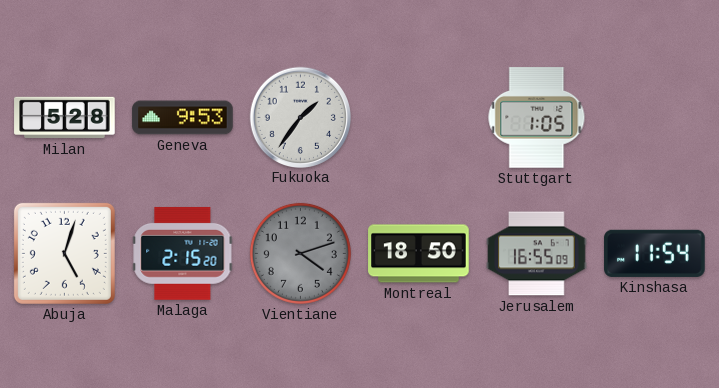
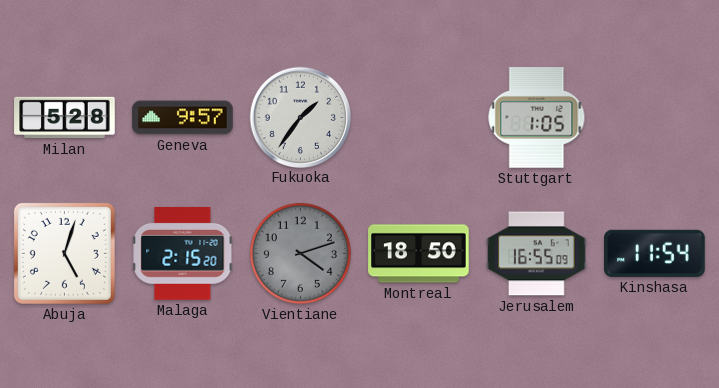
Geneva: 9:53 -> 9:57
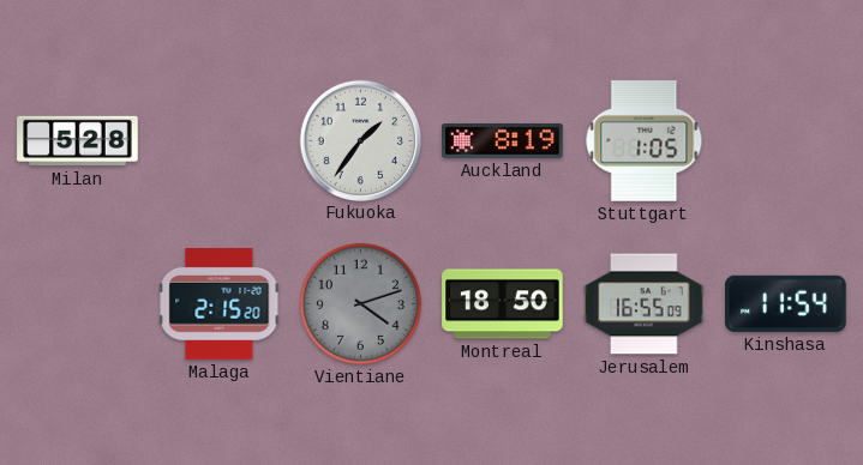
Geneva: 9:57 -> none
Auckland: none -> 8:19
Abuja: 5:03 -> none
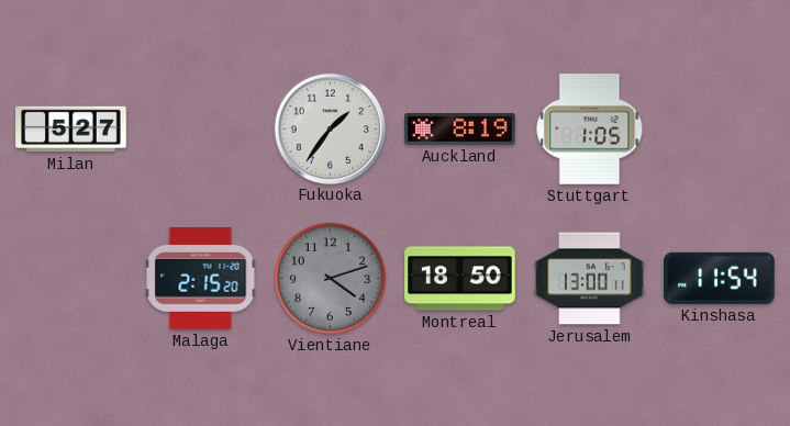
Milan: 5:28 -> 5:27
Jerusalem: 16:55 -> 13:00
